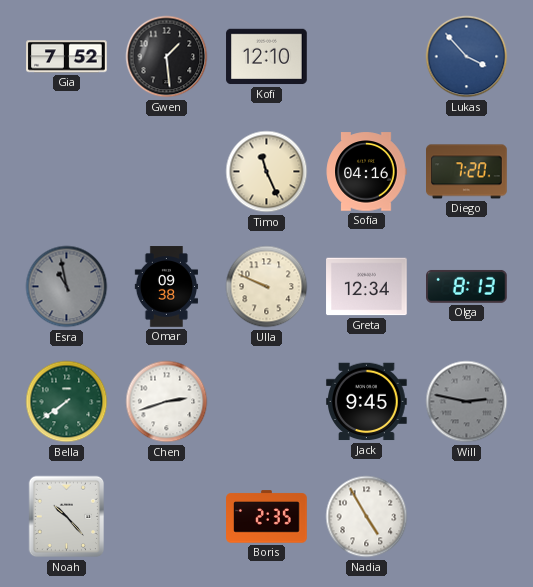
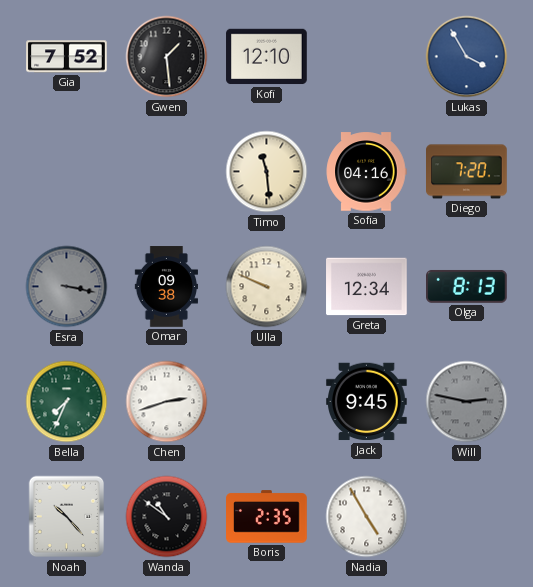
Lukas: 3:53 -> 3:55
Timo: 11:26 -> 11:29
Esra: 10:58 -> 3:17
Bella: 7:39 -> 7:34
Wanda: none -> 10:51
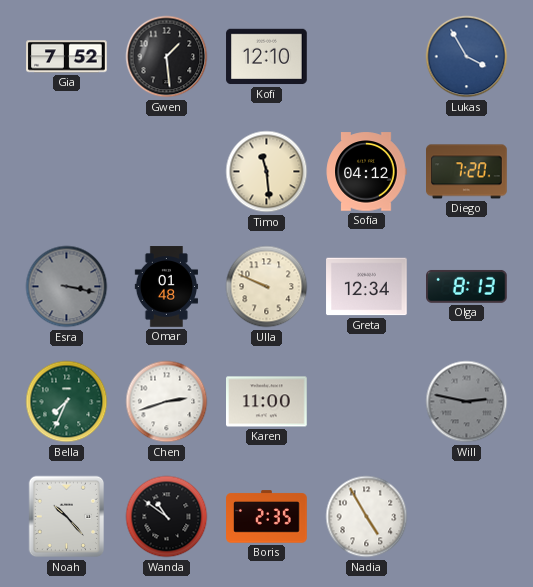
Sofia: 04:16 -> 04:12
Omar: 09:38 -> 01:48
Karen: none -> 11:00
Jack: 9:45 -> none
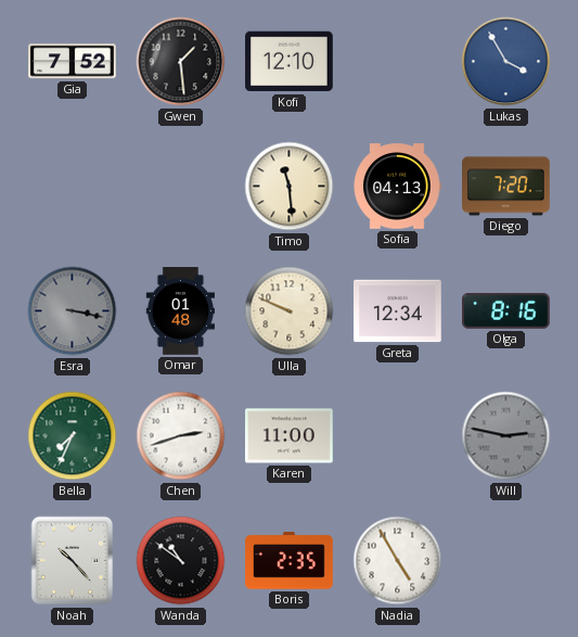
Sofia: 04:12 -> 04:13
Olga: 8:13 -> 8:16
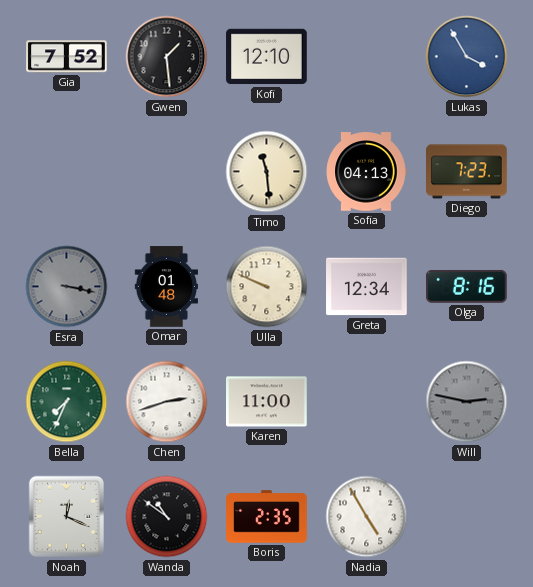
Diego: 7:20 -> 7:23
Noah: 10:23 -> 12:19
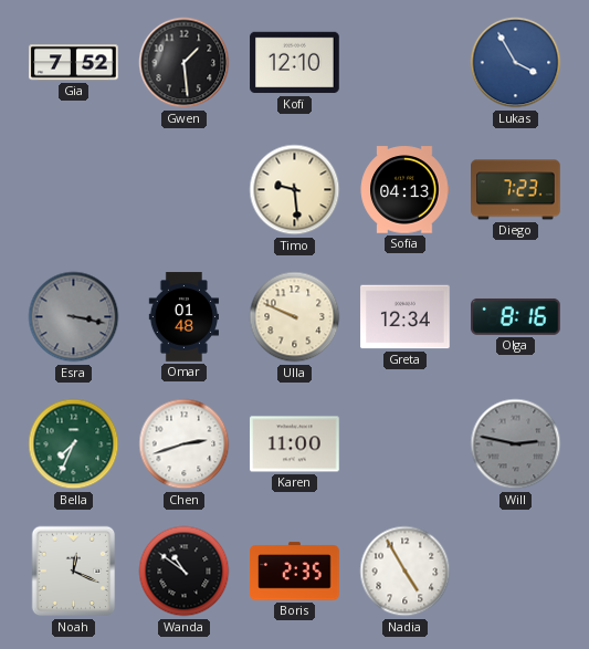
Timo: 11:29 -> 9:29
